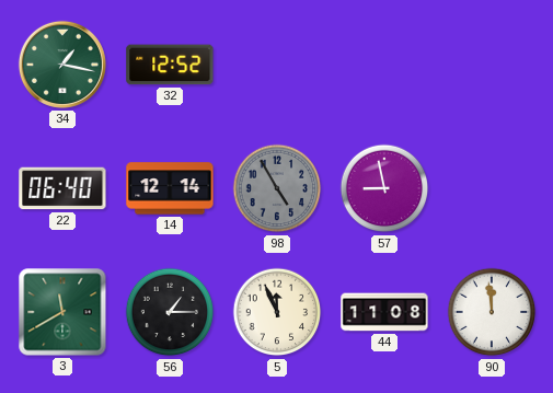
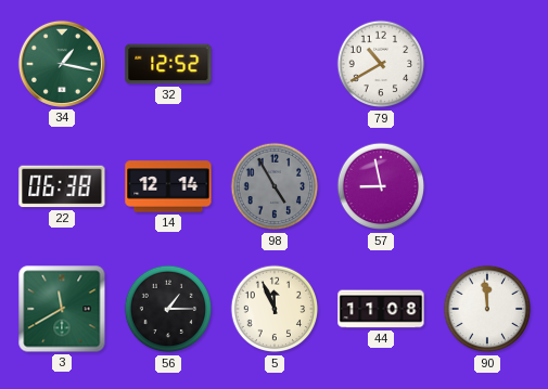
79: none -> 10:40
22: 06:40 -> 06:38
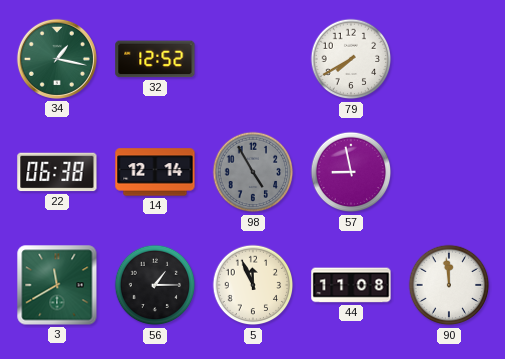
79: 10:40 -> 7:40
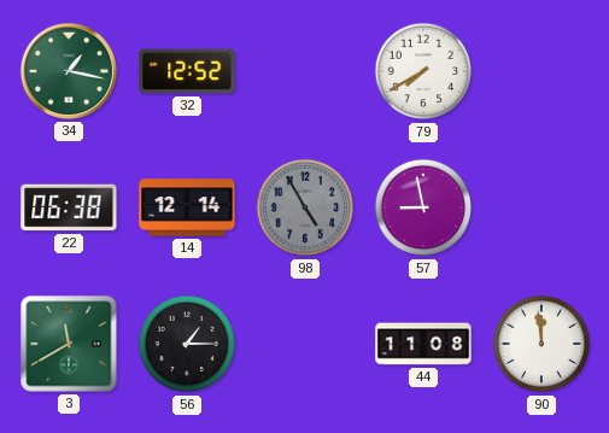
5: 11:56 -> none
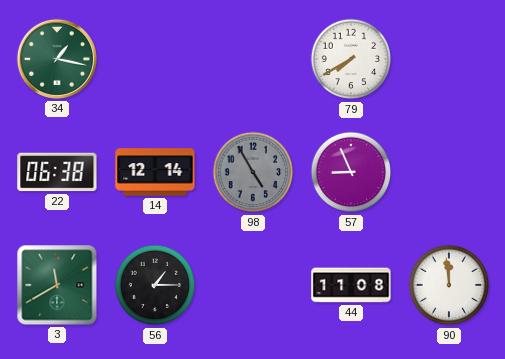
32: 12:52 -> none
57: 8:58 -> 8:56
